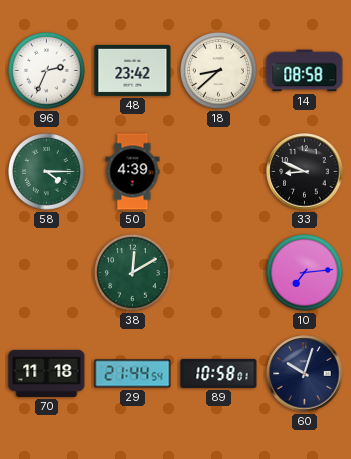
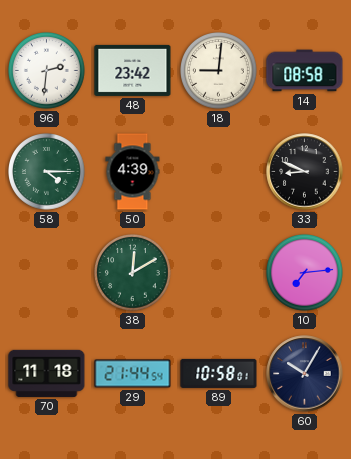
96: 2:34 -> 2:31
18: 8:38 -> 9:01
60: 10:03 -> 10:05
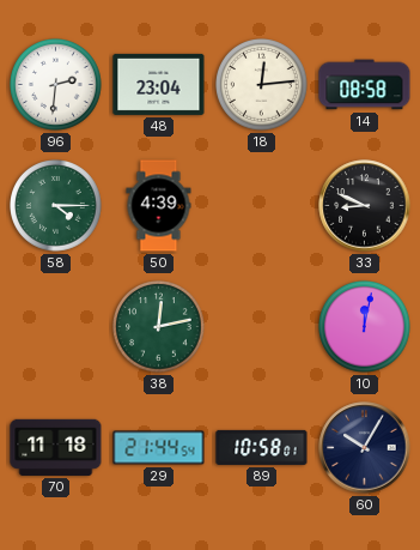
48: 23:42 -> 23:04
18: 9:01 -> 12:14
38: 12:10 -> 12:13
10: 7:14 -> 12:02
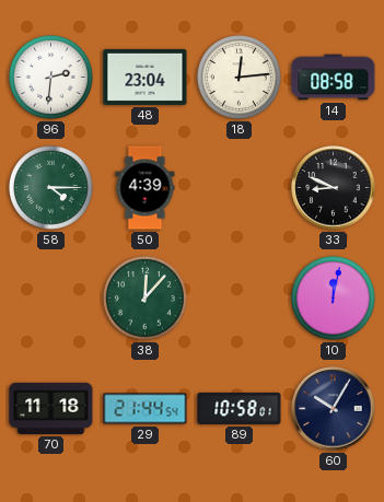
38: 12:13 -> 12:07
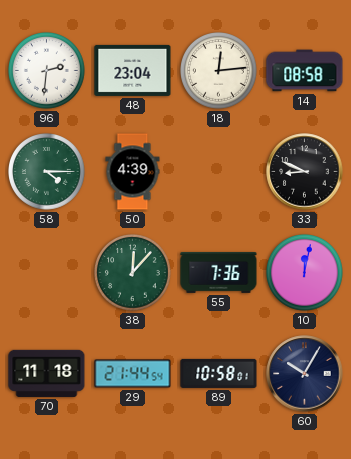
55: none -> 7:36
